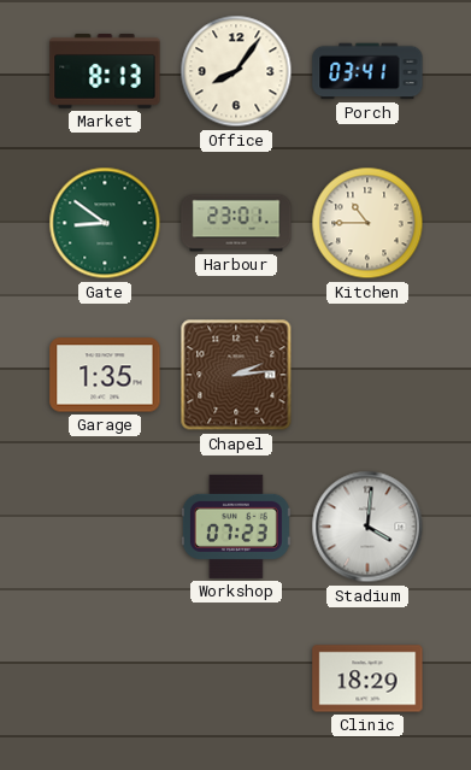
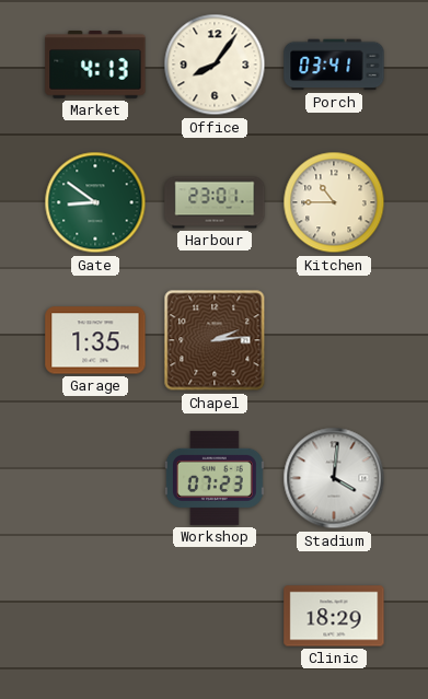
Market: 8:13 -> 4:13
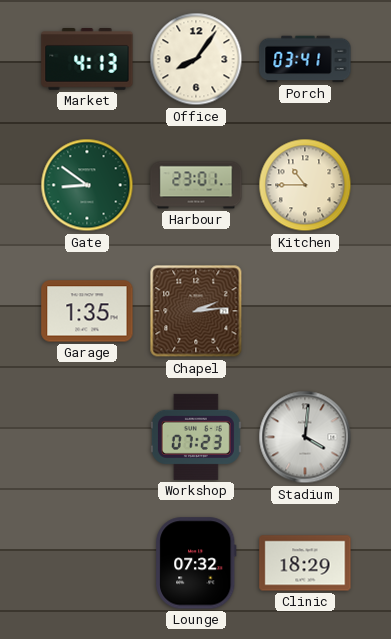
Lounge: none -> 07:32
